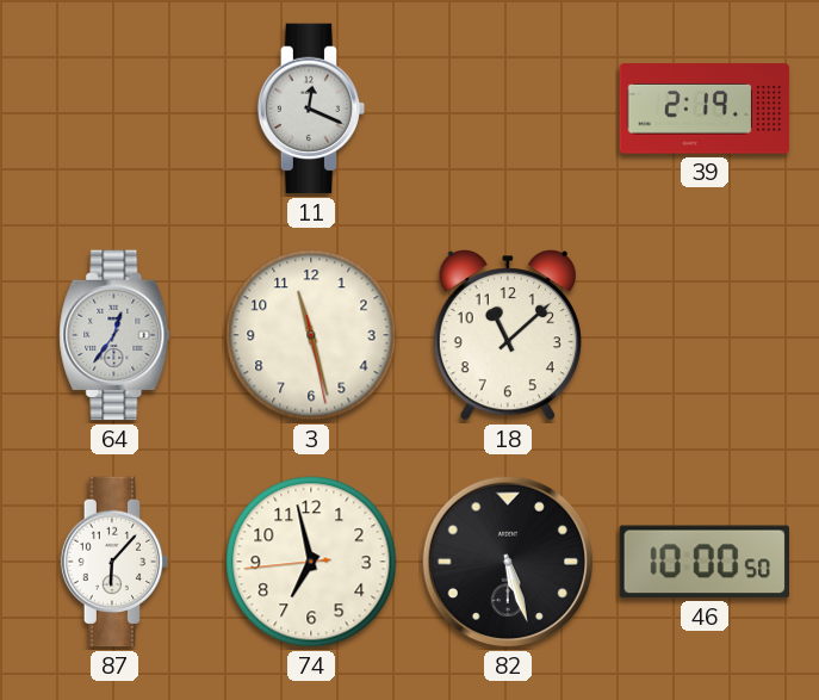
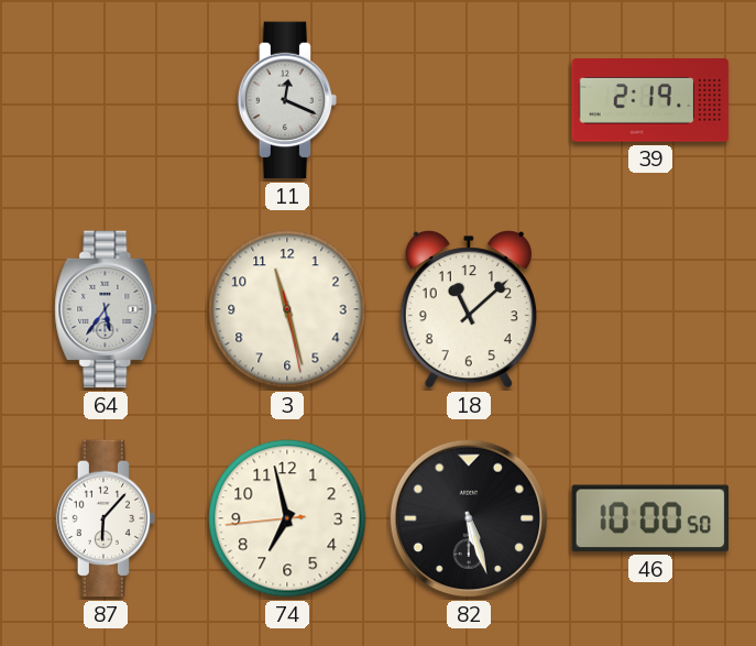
64: 12:36 -> 5:36
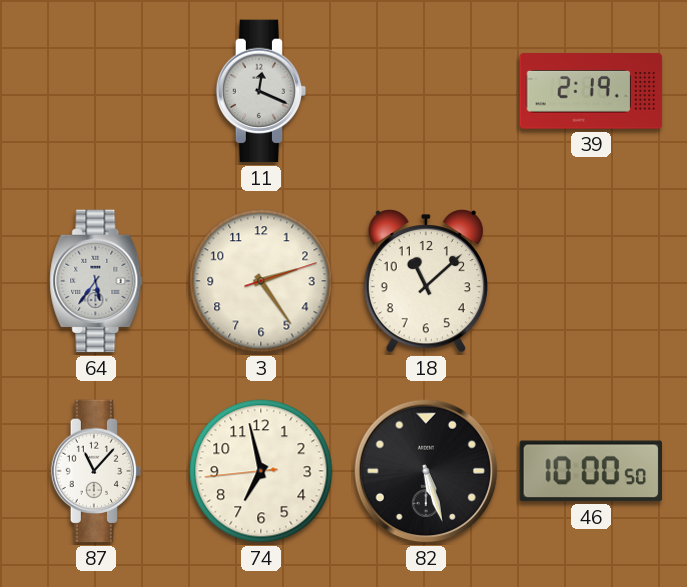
3: 11:27 -> 2:24
87: 6:07 -> 11:07
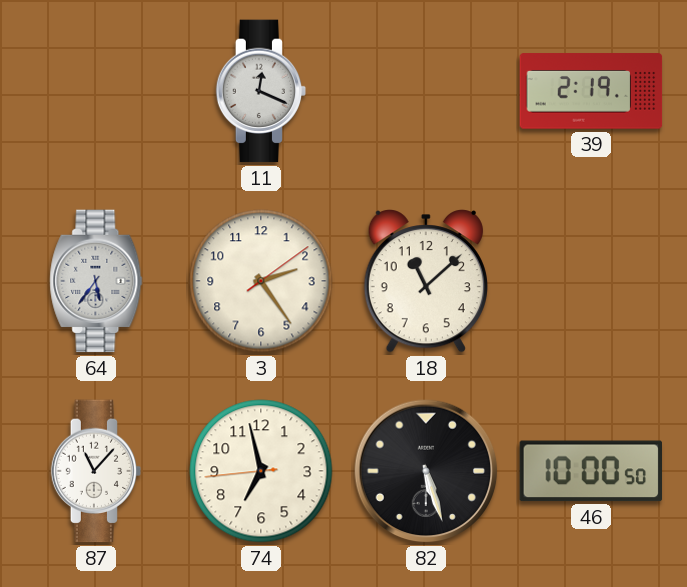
3: 2:24:12 -> 2:24:09
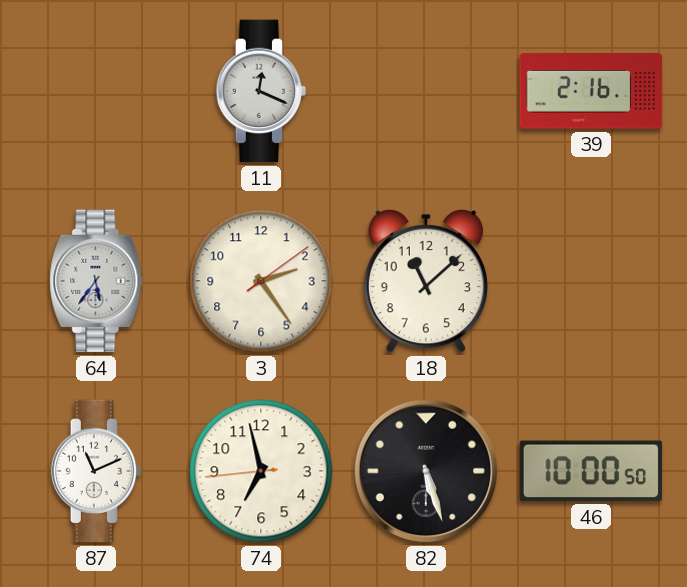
39: 2:19 -> 2:16
87: 11:07 -> 11:11
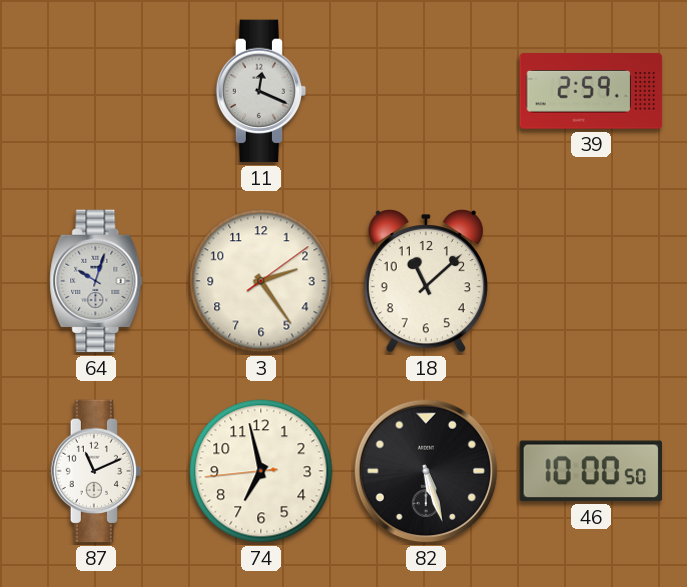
39: 2:16 -> 2:59
64: 5:36 -> 10:03
